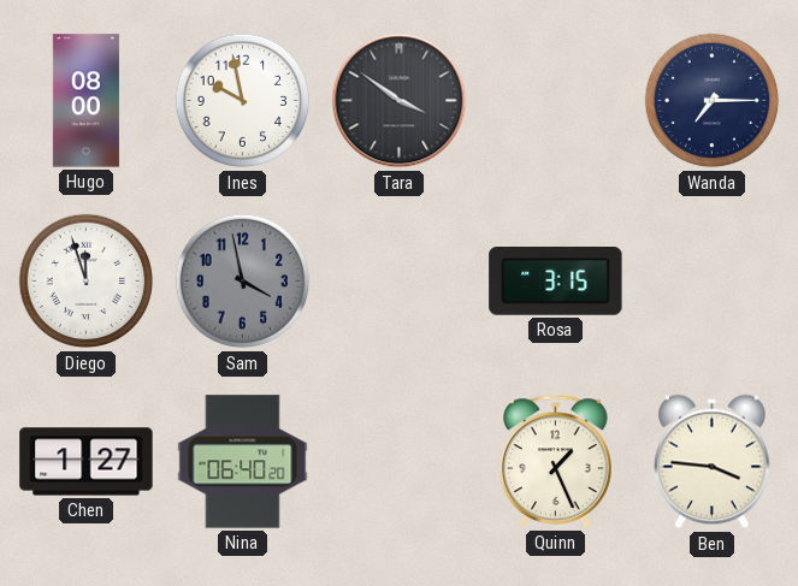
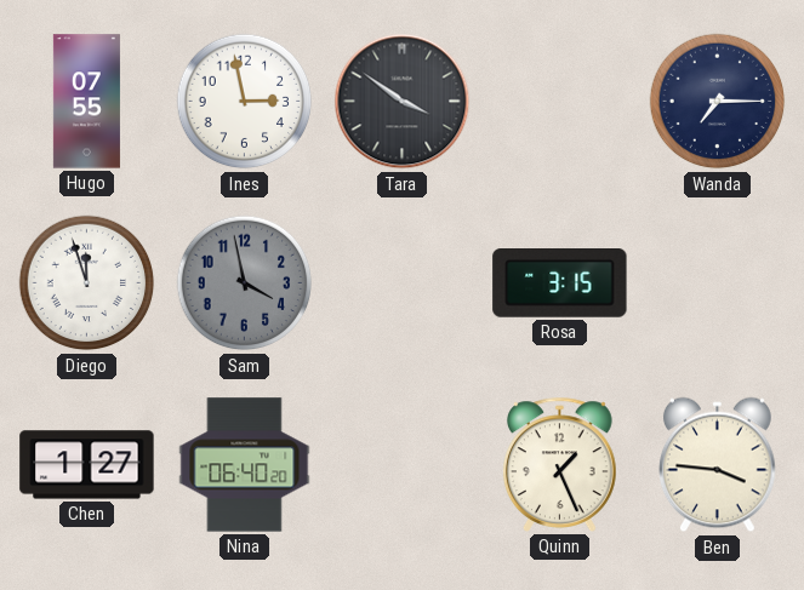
Hugo: 08:00 -> 07:55
Ines: 9:58 -> 2:58
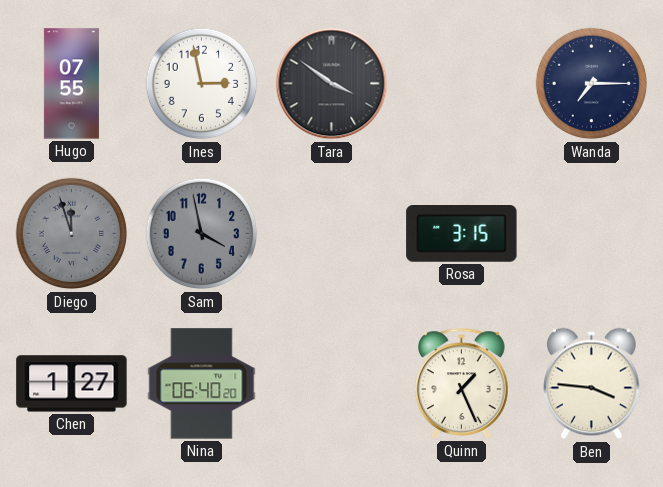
Diego dial: white -> grey
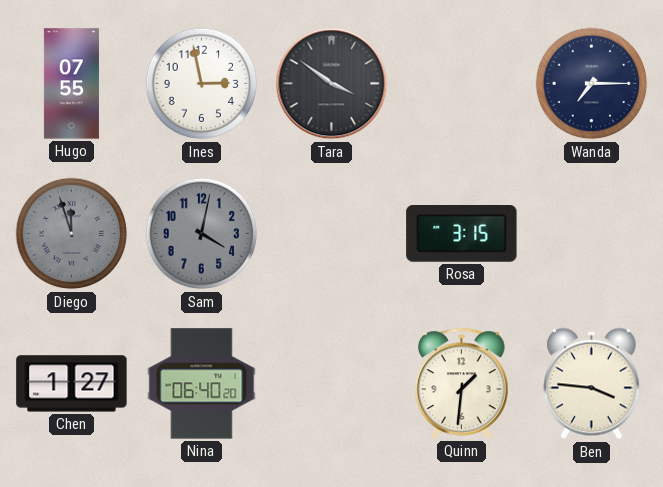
Sam: 3:58 -> 4:02
Quinn: 1:26 -> 1:31
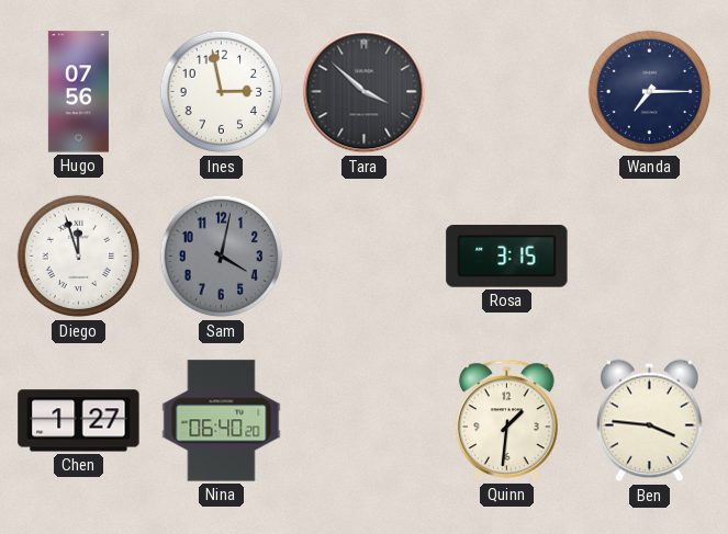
Hugo: 07:55 -> 07:56
Tara: 3:51 -> 3:52
Diego dial: grey -> white
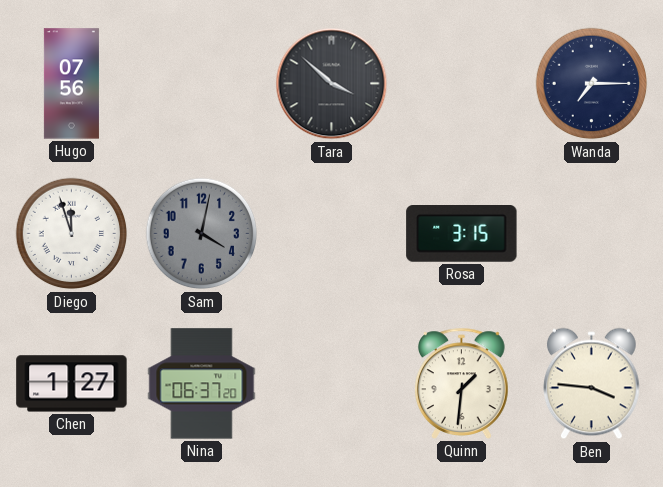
Ines: 2:58 -> none
Nina: 06:40 -> 06:37
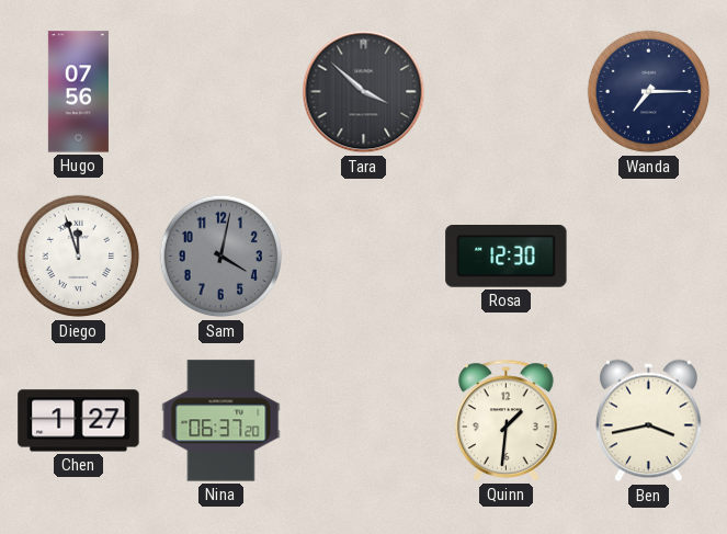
Rosa: 3:15 -> 12:30
Ben: 3:46 -> 3:43
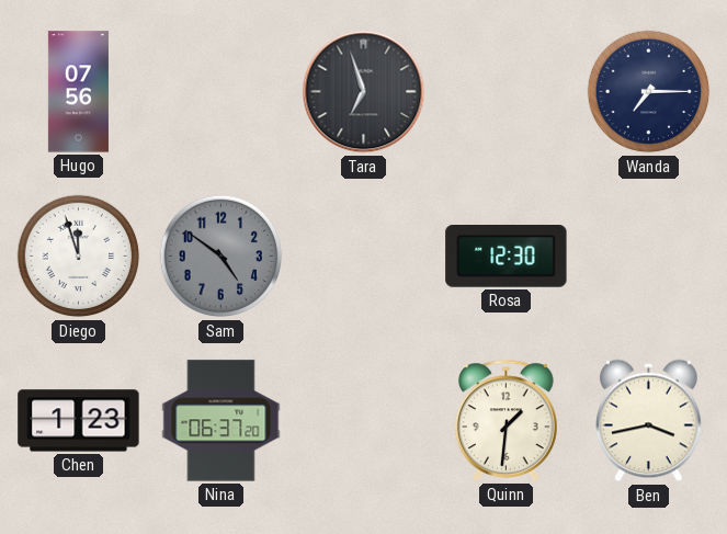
Tara: 3:52 -> 6:57
Sam: 4:02 -> 4:51
Chen: 1:27 -> 1:23
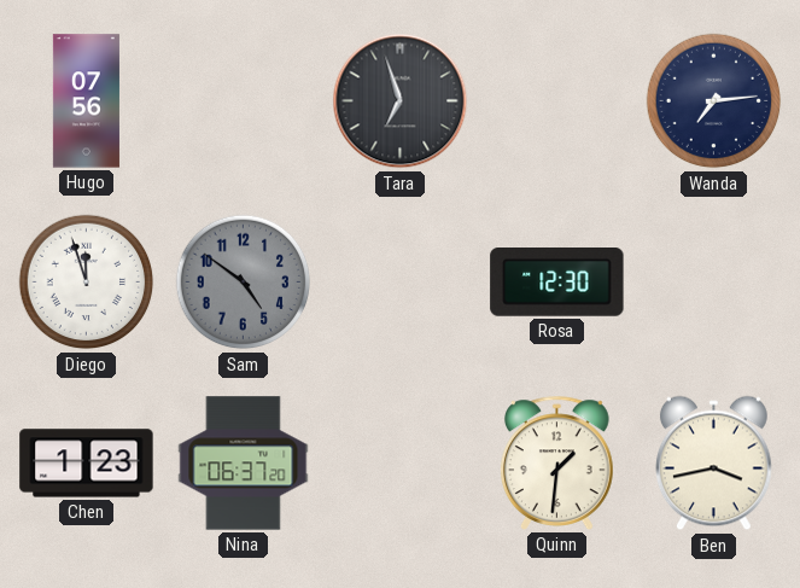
Wanda: 7:15 -> 7:14
